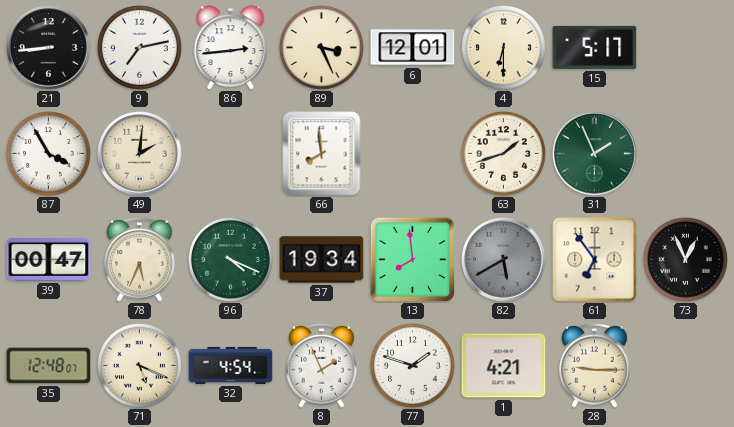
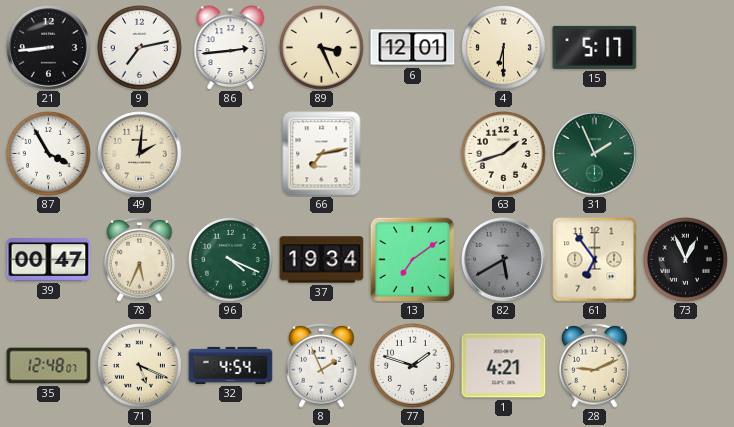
66: 7:59 -> 7:13
13: 7:59 -> 7:09
28: 9:15 -> 9:11
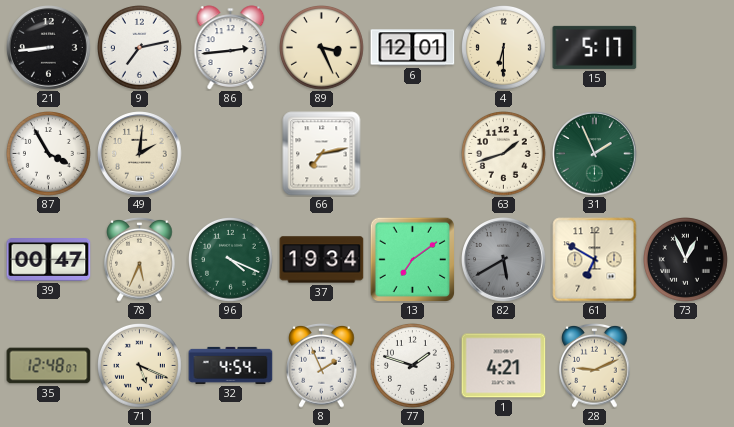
61: 6:54 -> 6:50
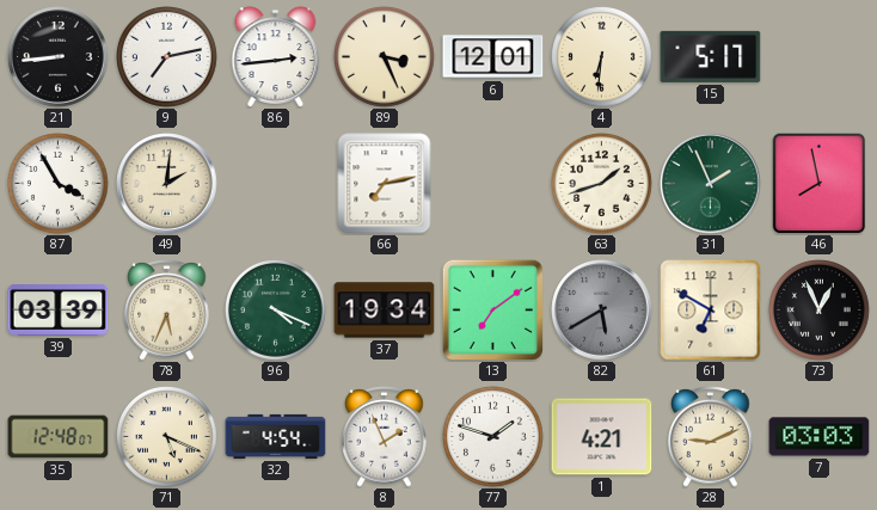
4: 6:30 -> 6:31
46: none -> 7:58
39: 00:47 -> 03:39
7: none -> 03:03
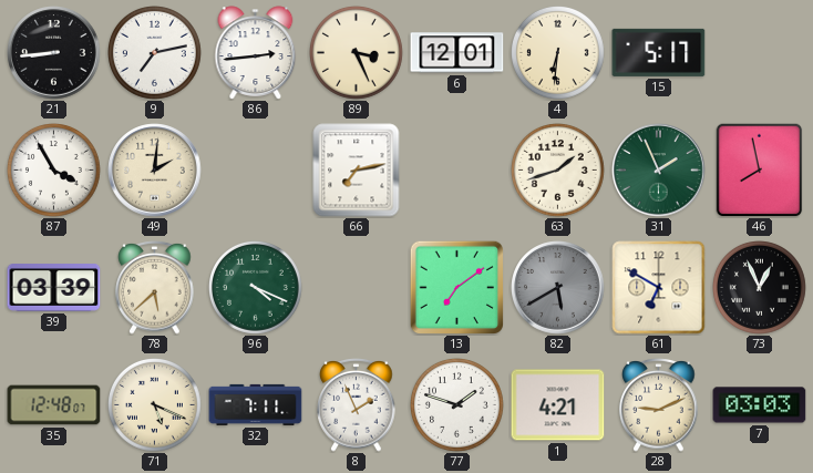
78: 5:34 -> 5:38
37: 19:34 -> none
32: 4:54 -> 7:11
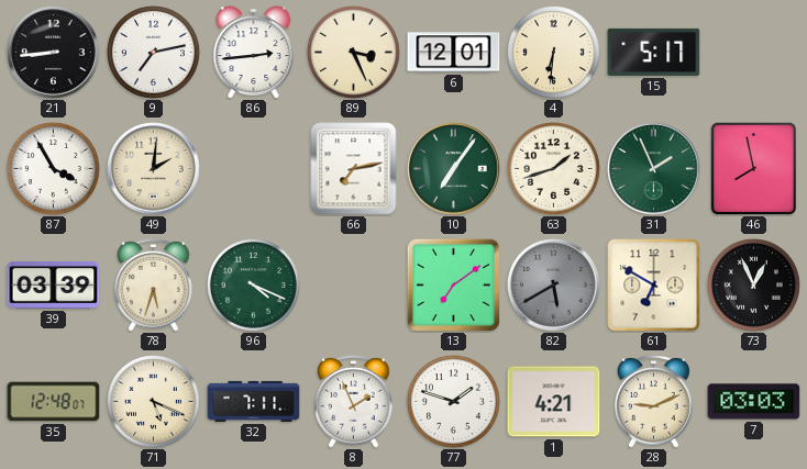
10: none -> 7:06
78: 5:38 -> 5:33
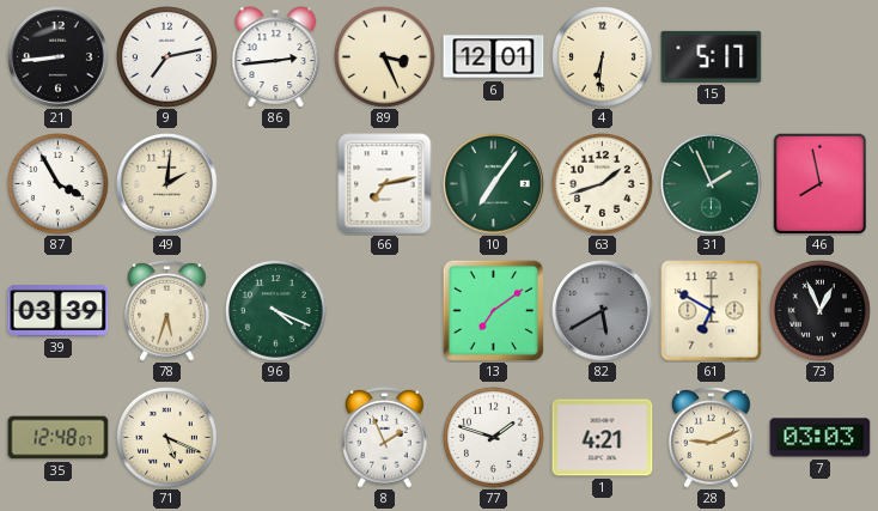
32: 7:11 -> none
